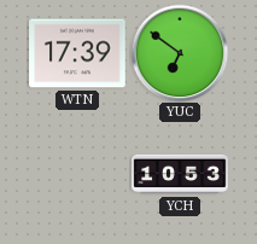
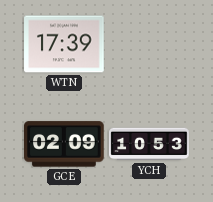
YUC: 6:51 -> none
GCE: none -> 02:09
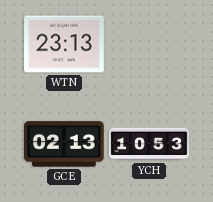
WTN: 17:39 -> 23:13
GCE: 02:09 -> 02:13
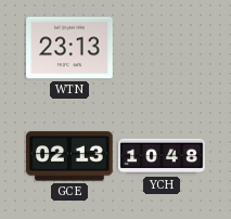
YCH: 10:53 -> 10:48
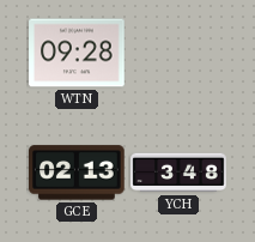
WTN: 23:13 -> 09:28
YCH: 10:48 -> 3:48
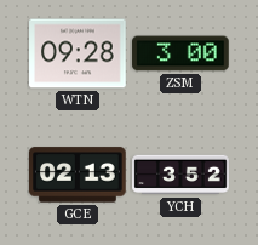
ZSM: none -> 3:00
YCH: 3:48 -> 3:52
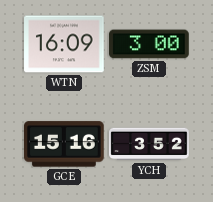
WTN: 09:28 -> 16:09
GCE: 02:13 -> 15:16
